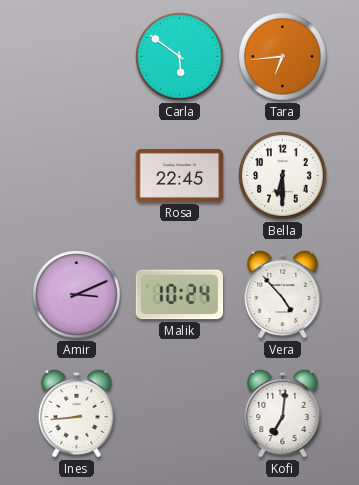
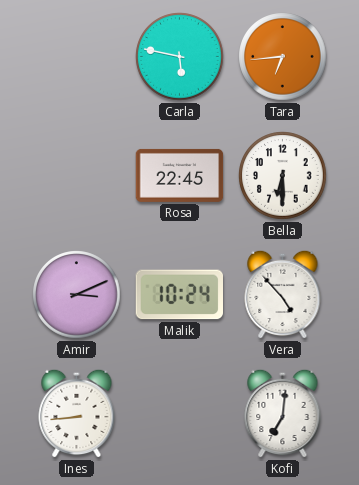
Carla: 5:51 -> 5:47
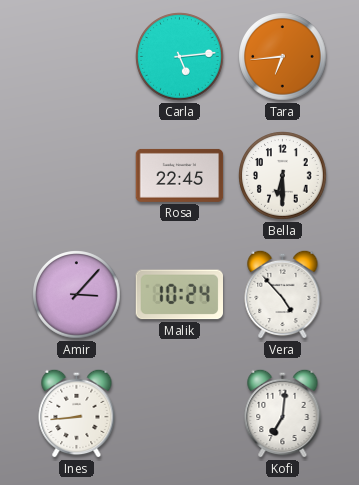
Carla: 5:47 -> 5:14
Amir: 3:11 -> 3:07
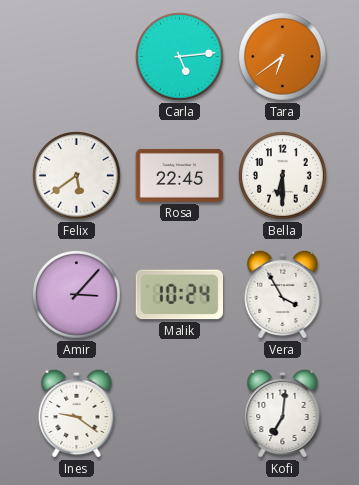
Tara: 6:44 -> 6:39
Felix: none -> 5:39
Vera: 4:53 -> 3:55
Ines: 8:44 -> 9:21
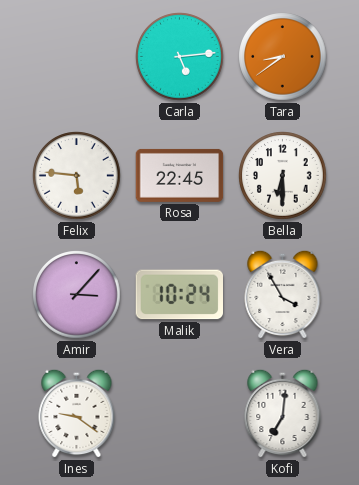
Tara: 6:39 -> 8:39
Felix: 5:39 -> 5:46
